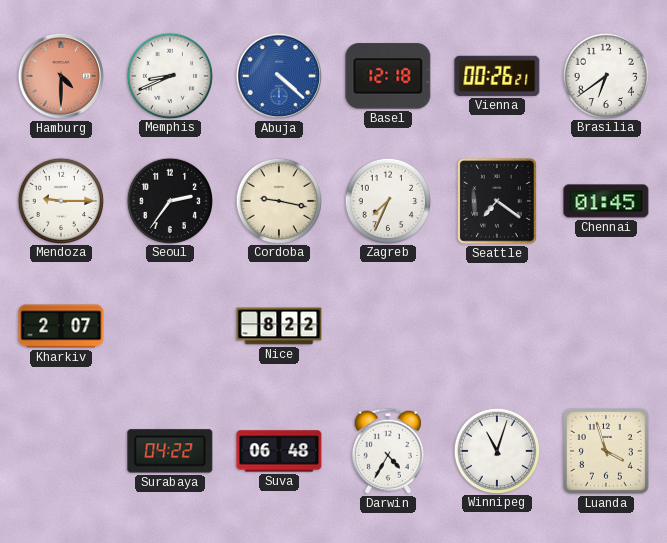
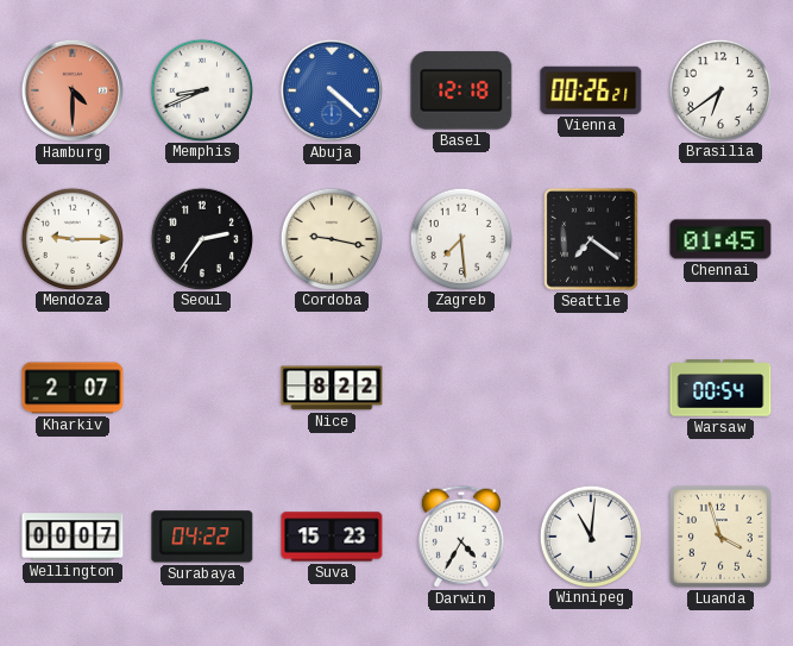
Zagreb: 7:34 -> 7:29
Warsaw: none -> 00:54
Wellington: none -> 00:07
Suva: 06:48 -> 15:23
Winnipeg: 11:03 -> 11:01
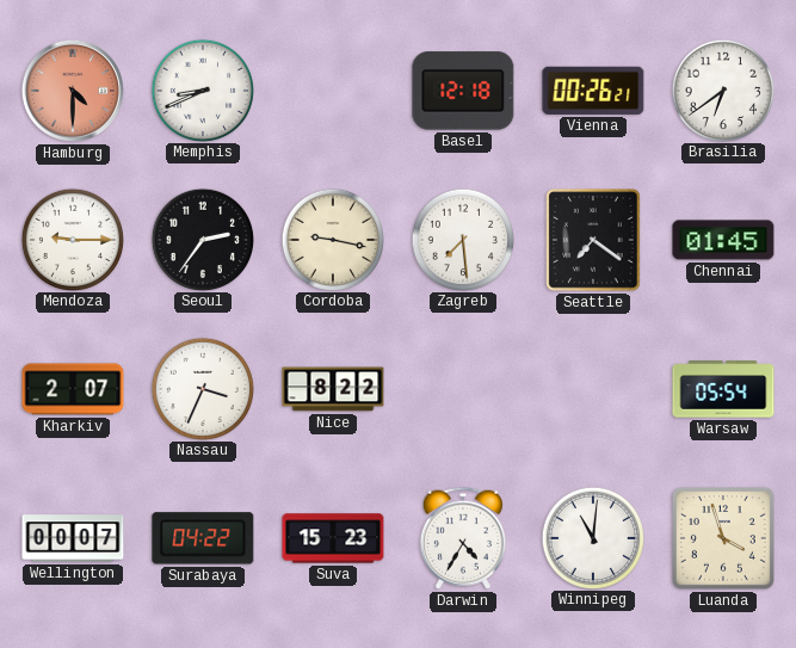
Abuja: 4:22 -> none
Nassau: none -> 3:34
Warsaw: 00:54 -> 05:54
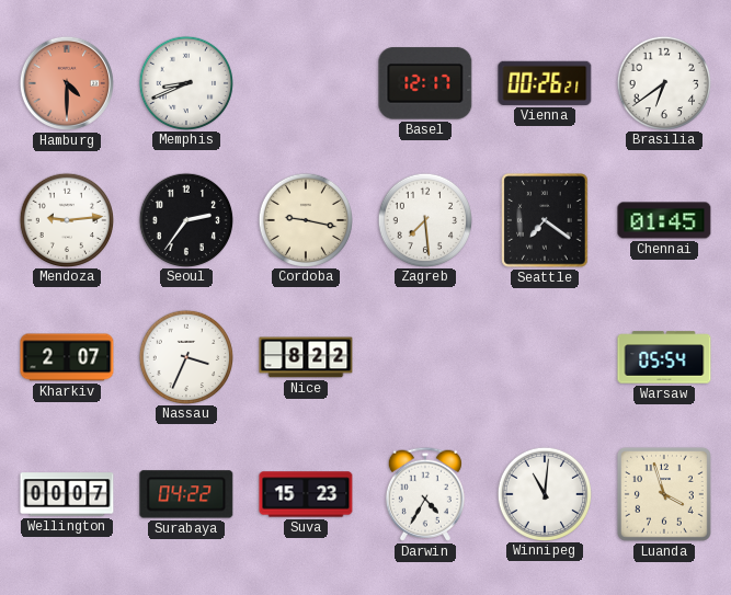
Basel: 12:18 -> 12:17
Mendoza: 9:15 -> 9:14
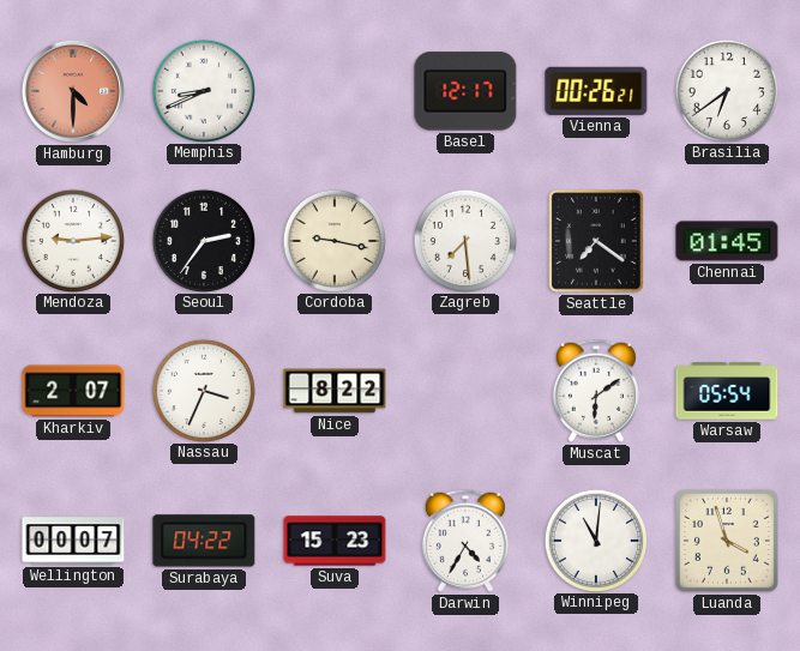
Muscat: none -> 6:09
